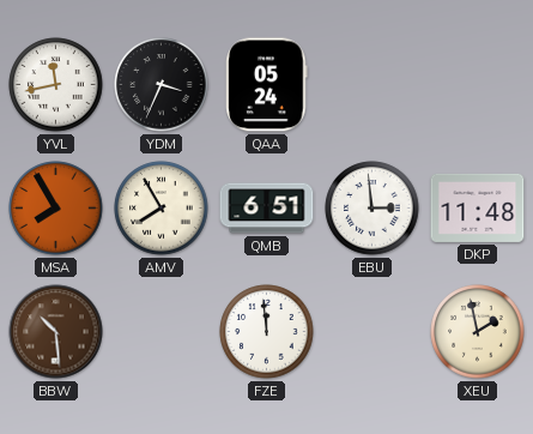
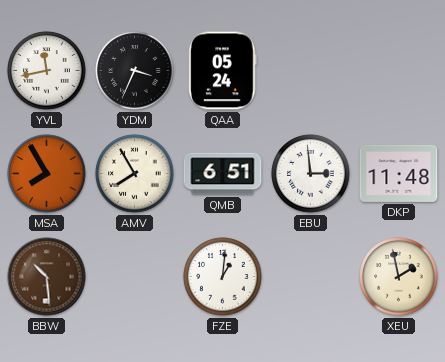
FZE: 11:59 -> 1:01
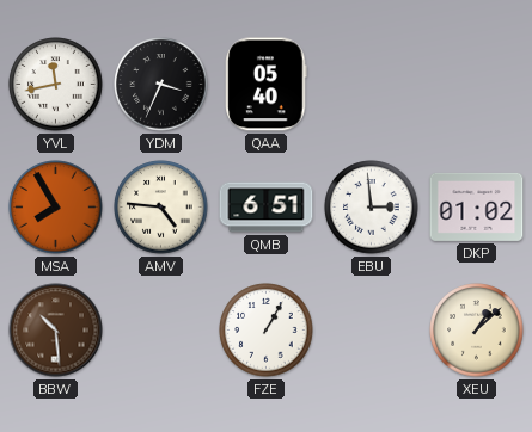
QAA: 05:24 -> 05:40
AMV: 7:55 -> 4:46
DKP: 11:48 -> 01:02
FZE: 1:01 -> 1:05
XEU: 1:58 -> 1:08
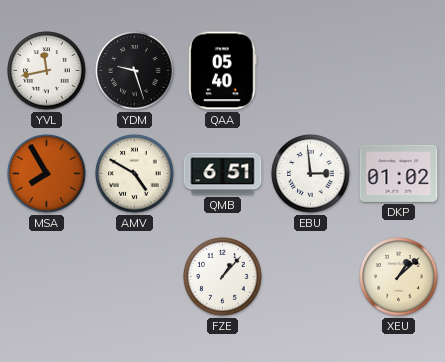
YDM: 3:34 -> 9:27
AMV: 4:46 -> 4:50
BBW: 10:29 -> none
FZE: 1:05 -> 1:07
